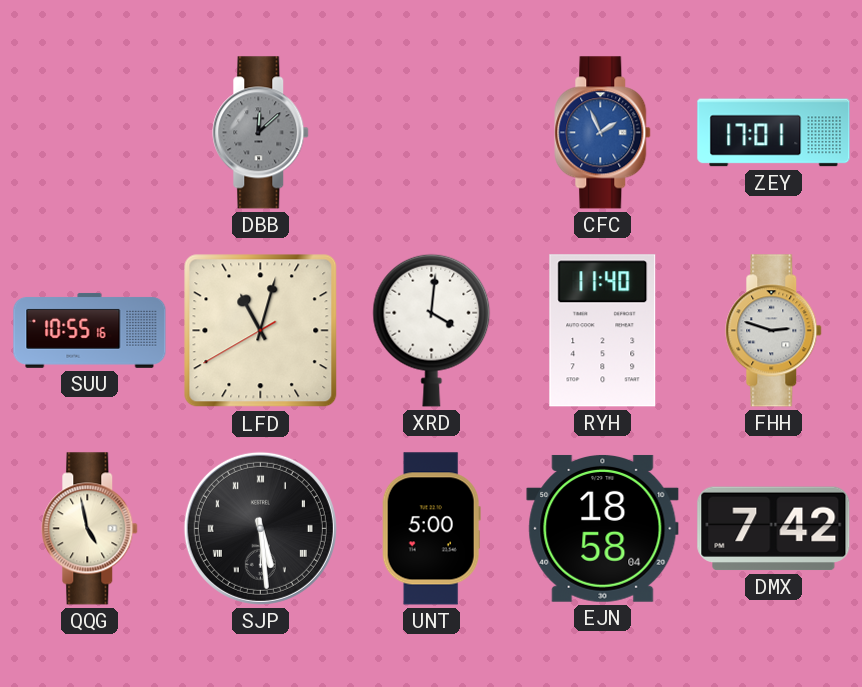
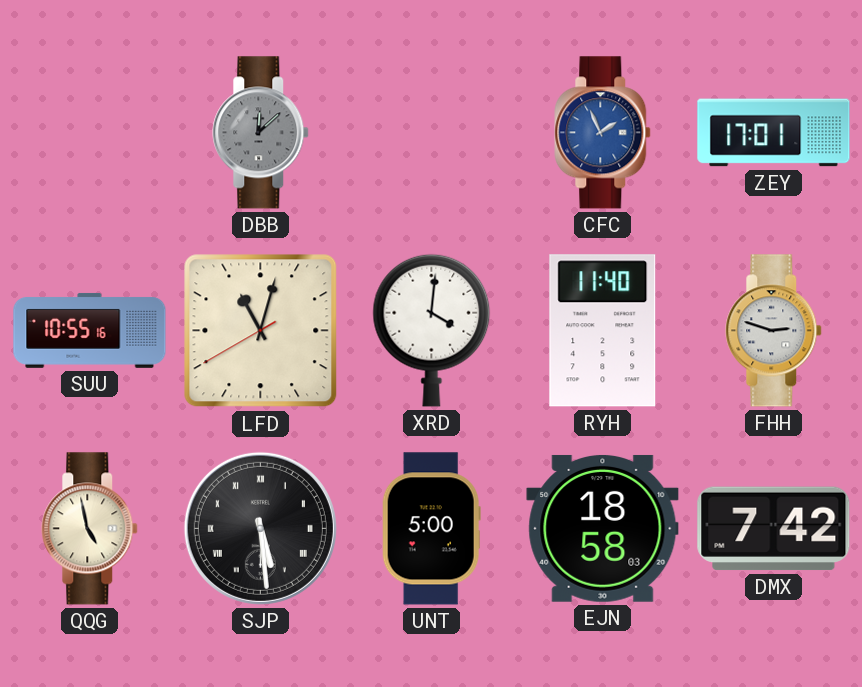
EJN: 18:58:04 -> 18:58:03
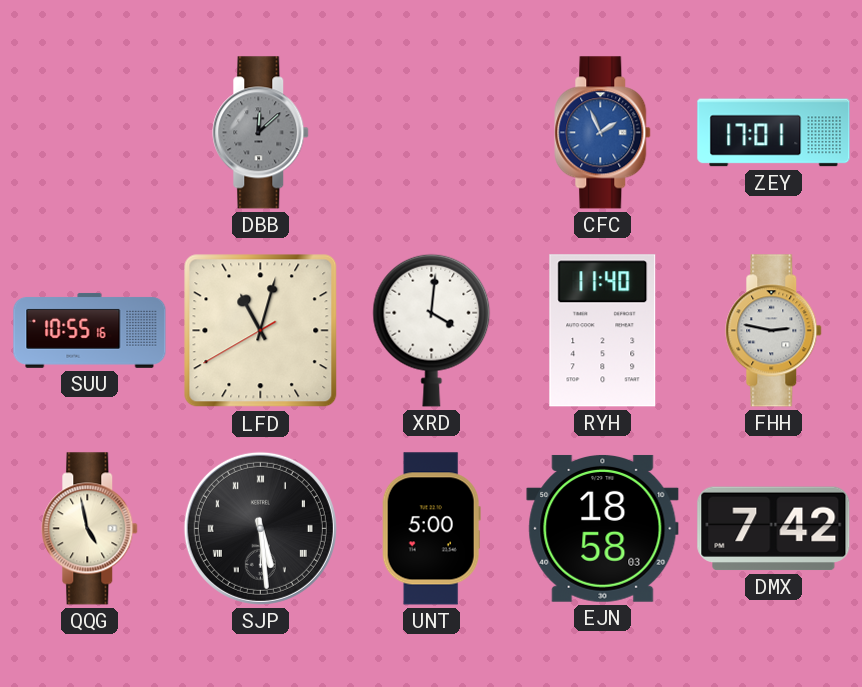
FHH: 2:48 -> 2:47
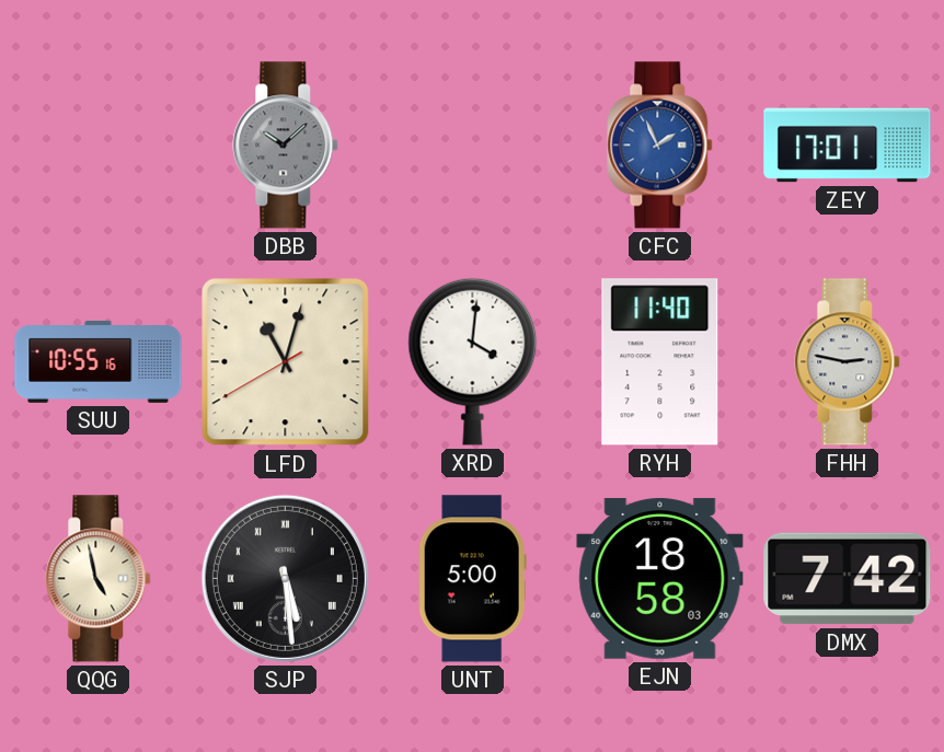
DBB: 12:08 -> 10:08
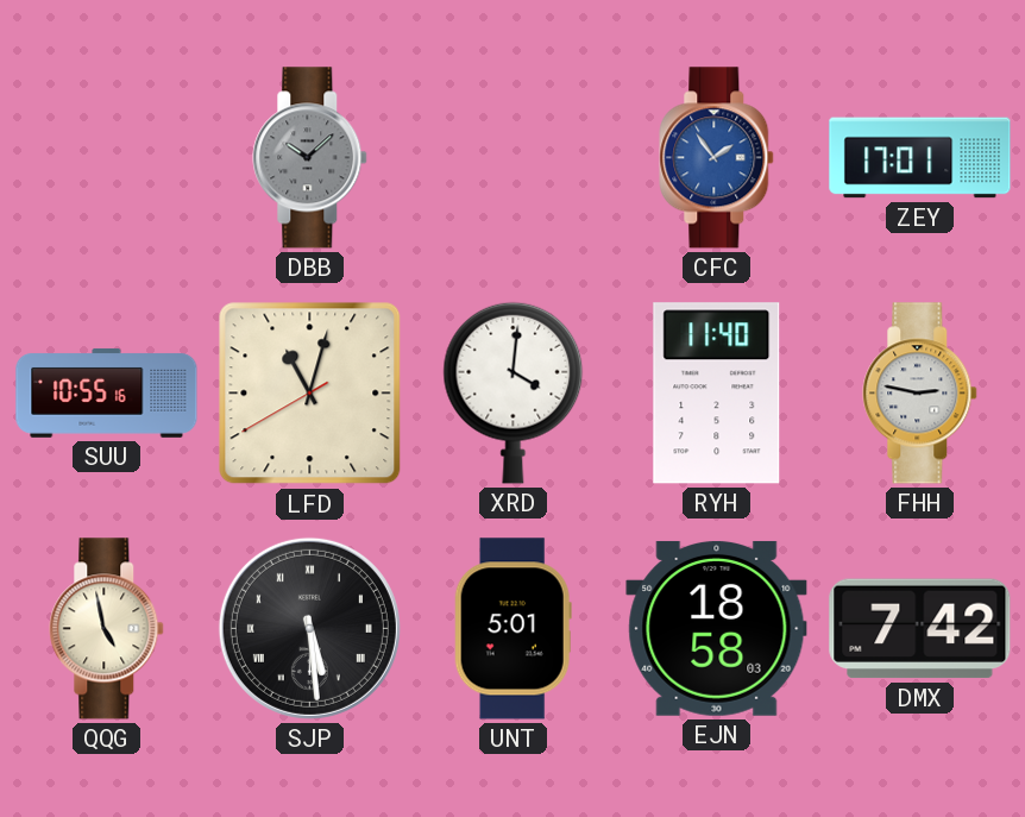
CFC: 1:56 -> 1:54
UNT: 5:00 -> 5:01
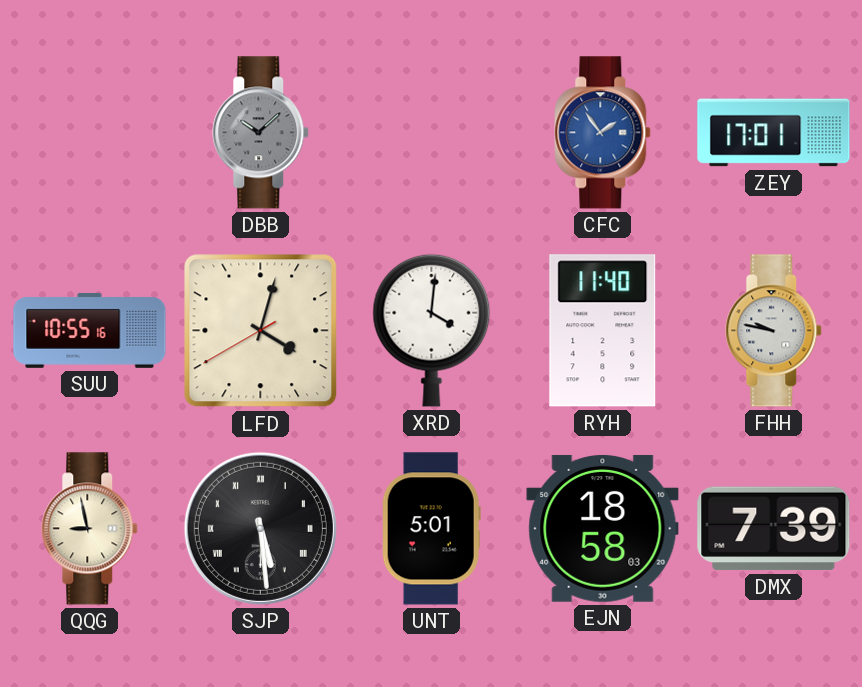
LFD: 11:02 -> 4:02
FHH: 2:47 -> 9:47
QQG: 4:58 -> 8:58
DMX: 7:42 -> 7:39
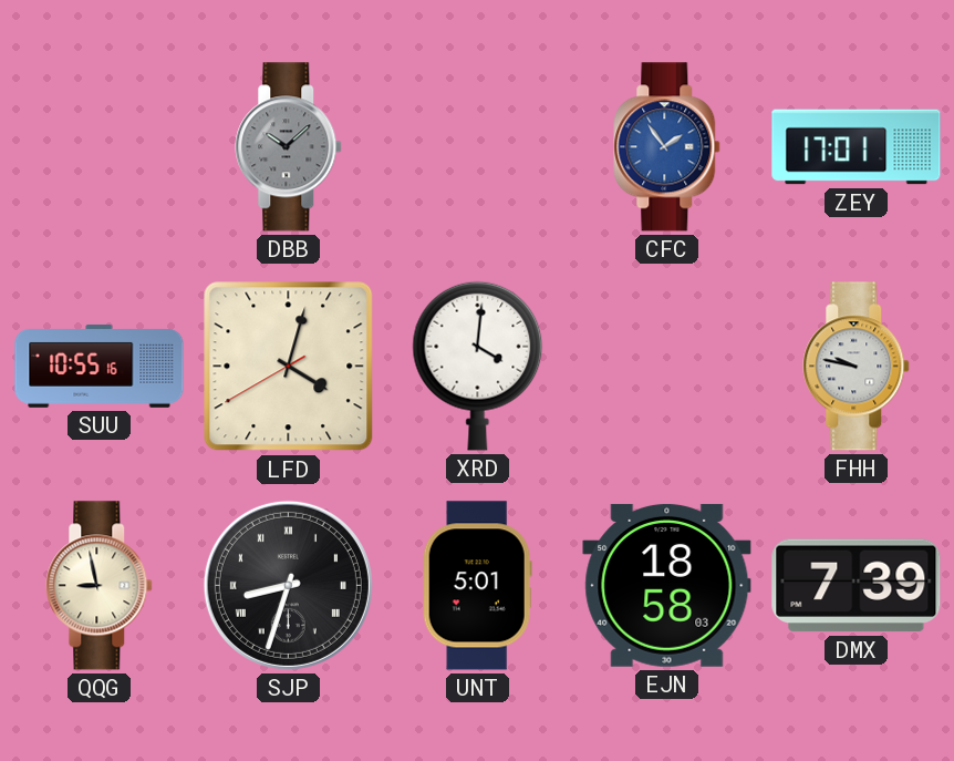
RYH: 11:40 -> none
SJP: 5:29 -> 8:33
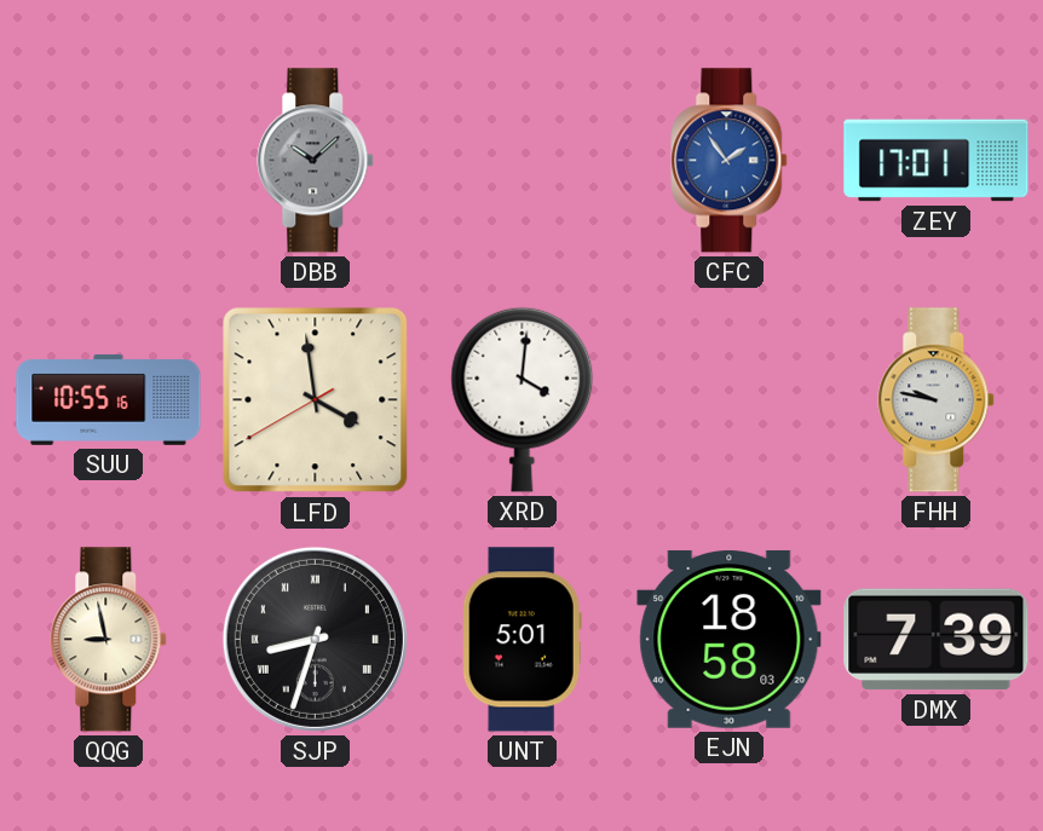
LFD: 4:02 -> 3:58
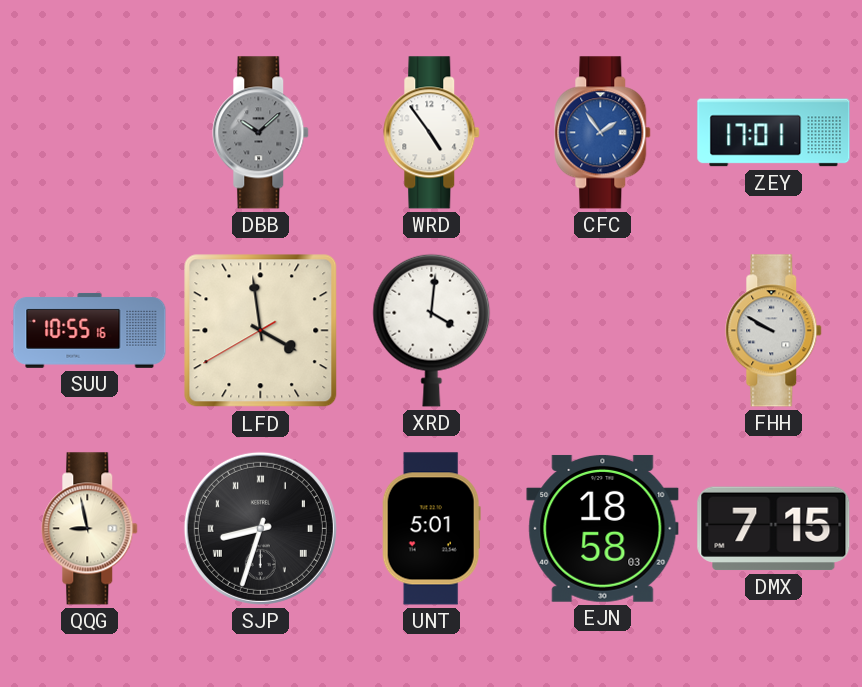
WRD: none -> 4:54
FHH: 9:47 -> 9:50
DMX: 7:39 -> 7:15
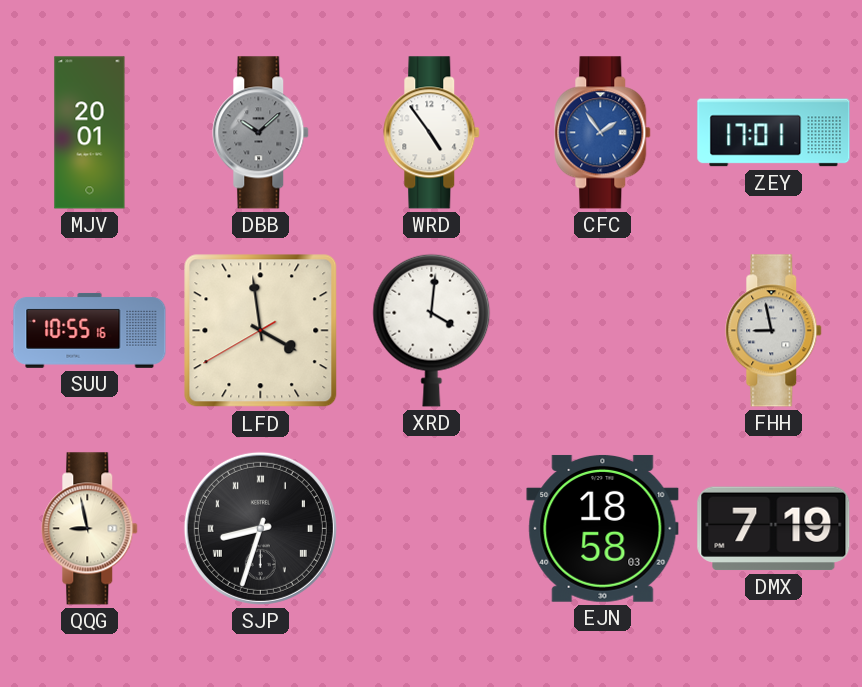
MJV: none -> 20:01
FHH: 9:50 -> 8:58
UNT: 5:01 -> none
DMX: 7:15 -> 7:19
